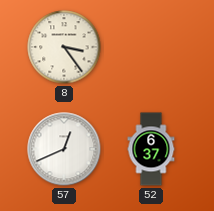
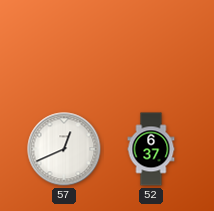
8: 3:24 -> none
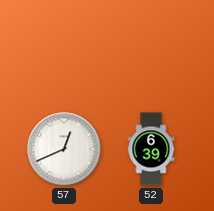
52: 6:37 -> 6:39
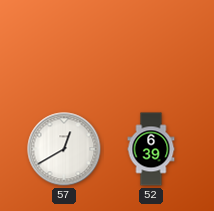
57: 12:41 -> 12:40
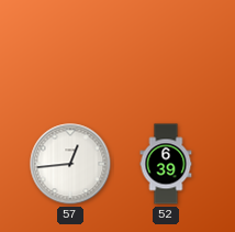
57: 12:40 -> 12:44
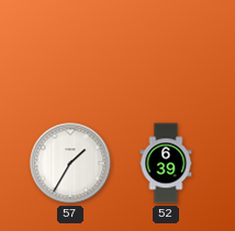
57: 12:44 -> 1:35
